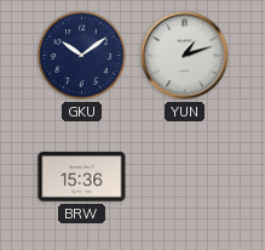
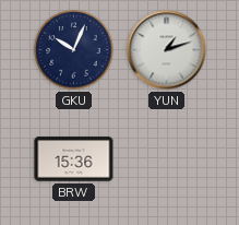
GKU: 10:09 -> 10:04
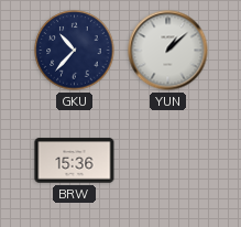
GKU: 10:04 -> 10:37
YUN: 1:12 -> 1:08
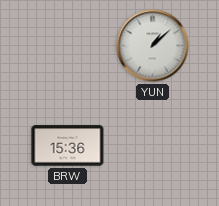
GKU: 10:37 -> none
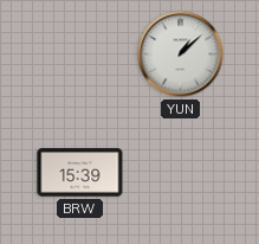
BRW: 15:36 -> 15:39
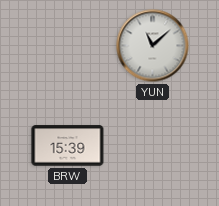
YUN: 1:08 -> 11:08
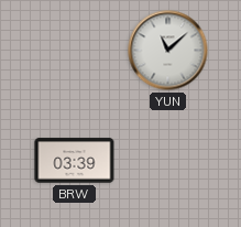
BRW: 15:39 -> 03:39
